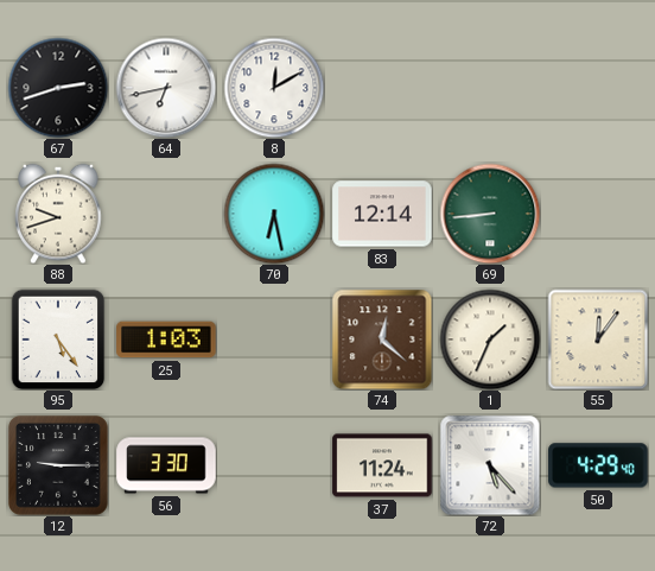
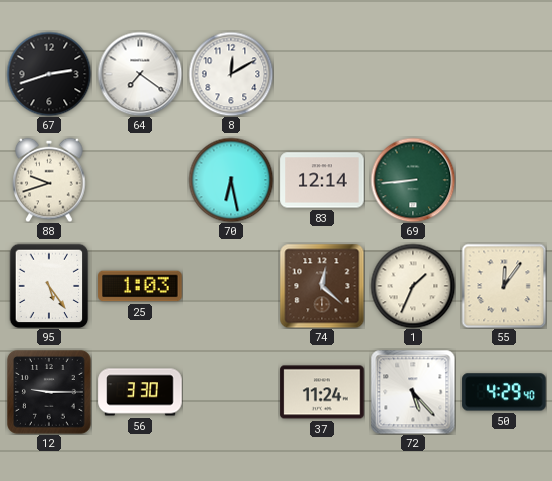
64: 6:43 -> 7:21
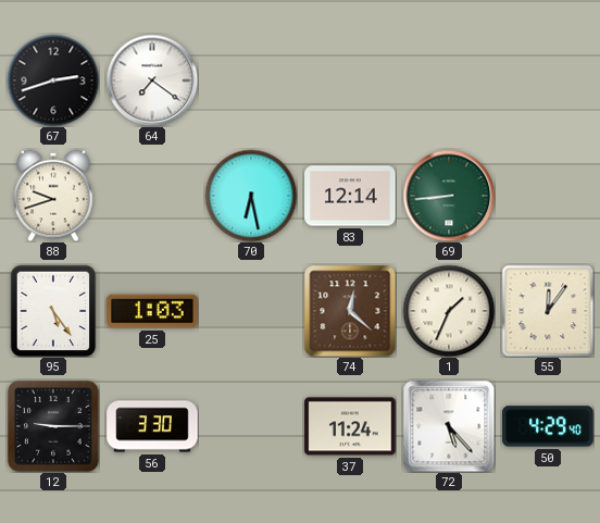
8: 12:10 -> none
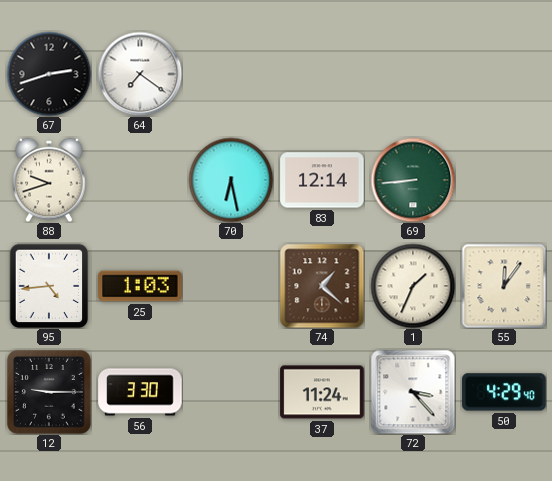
95: 5:24 -> 4:44
74: 12:22 -> 1:22
72: 5:23 -> 3:23
